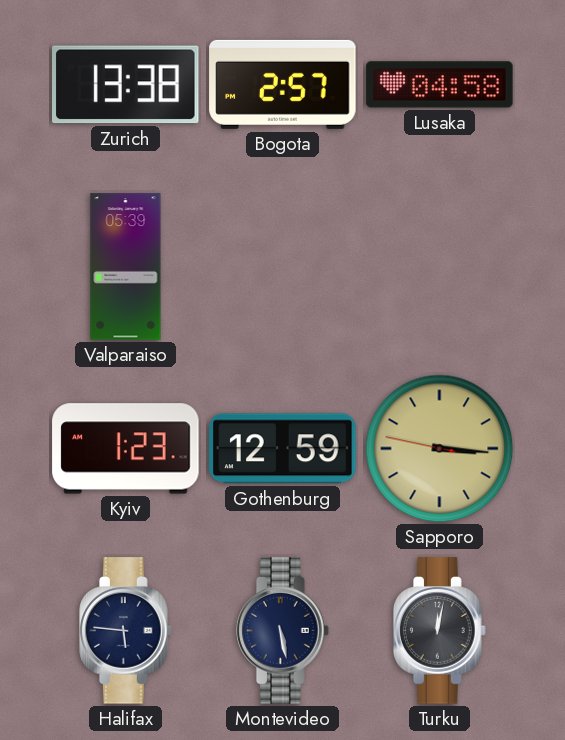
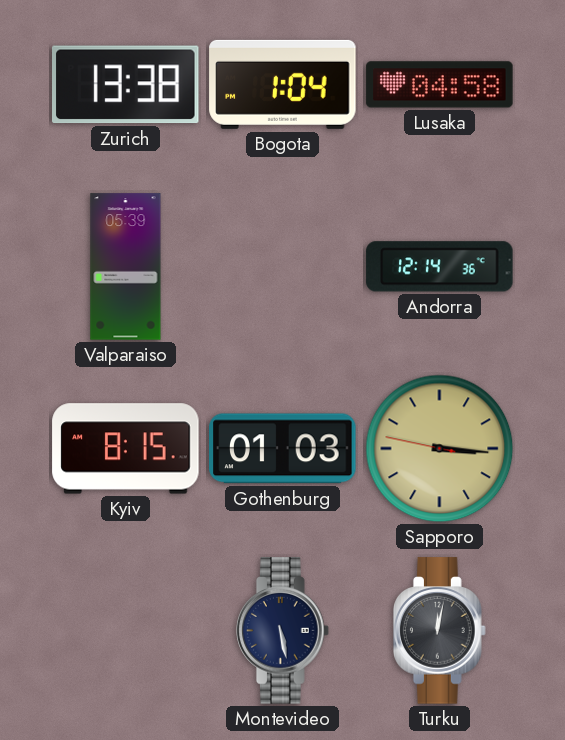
Bogota: 2:57 -> 1:04
Andorra: none -> 12:14
Kyiv: 1:23 -> 8:15
Gothenburg: 12:59 -> 01:03
Halifax: 5:46 -> none
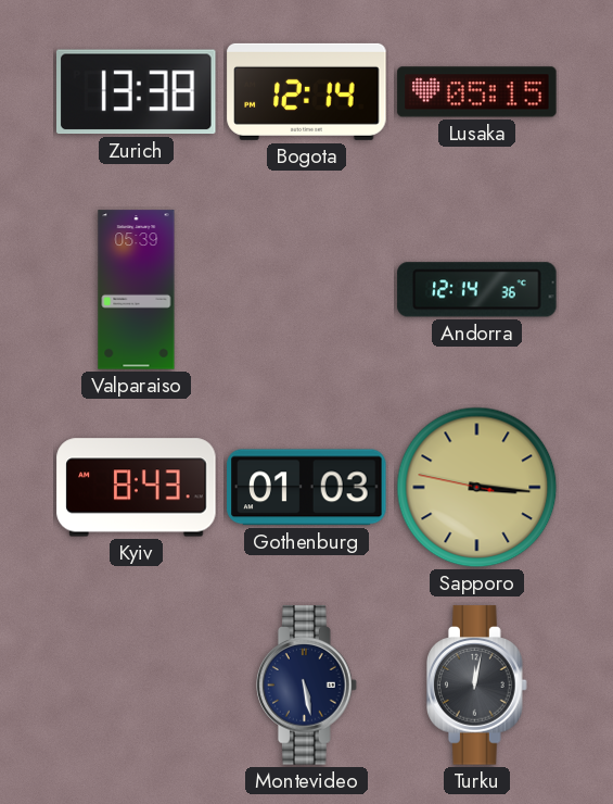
Bogota: 1:04 -> 12:14
Lusaka: 04:58 -> 05:15
Kyiv: 8:15 -> 8:43
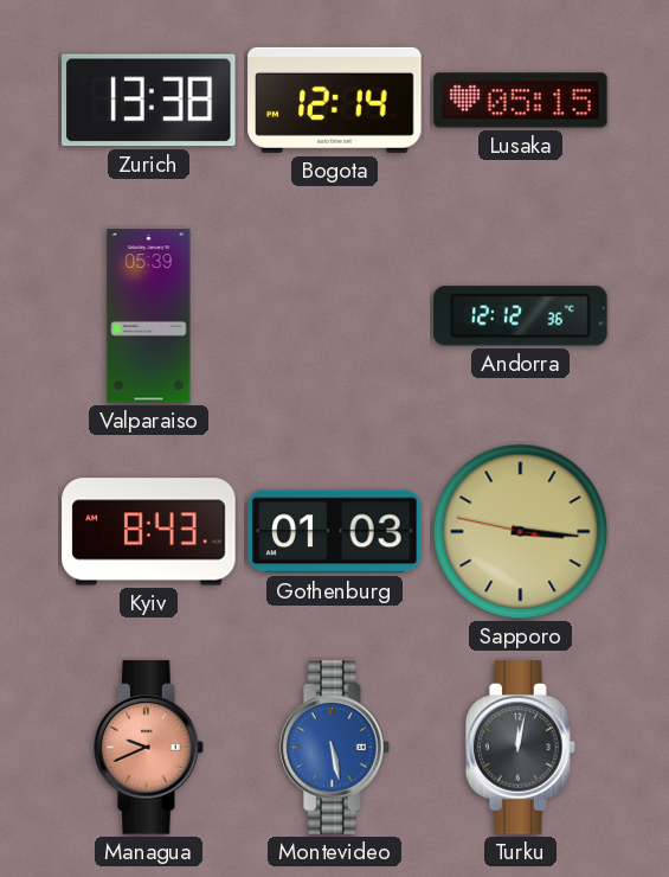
Andorra: 12:14 -> 12:12
Managua: none -> 9:41
Montevideo dial: navy -> blue
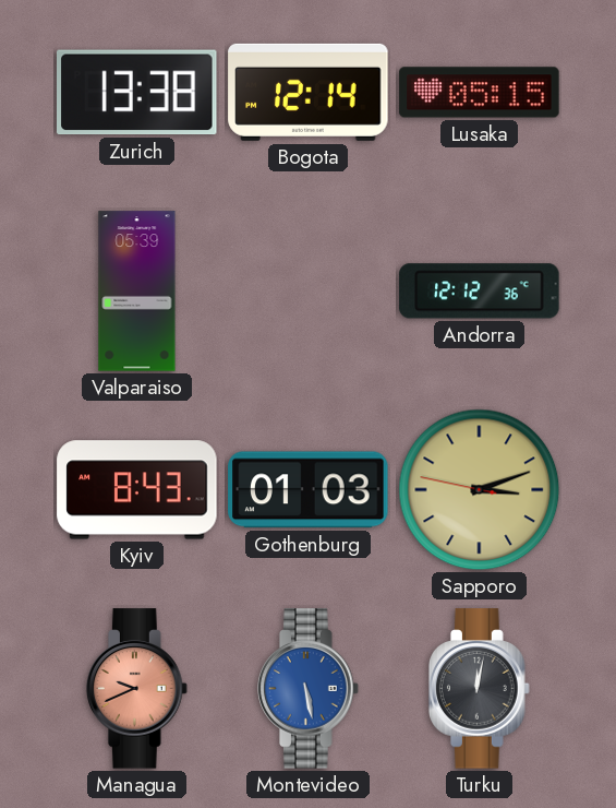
Sapporo: 3:15 -> 3:11
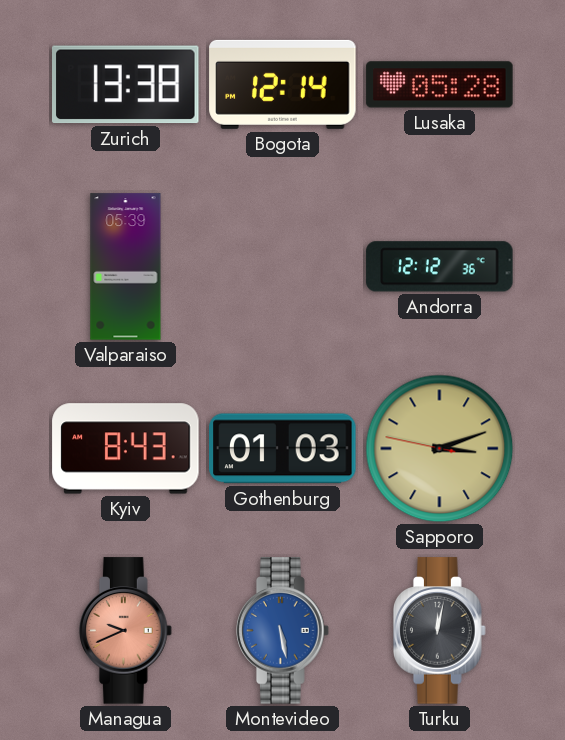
Lusaka: 05:15 -> 05:28
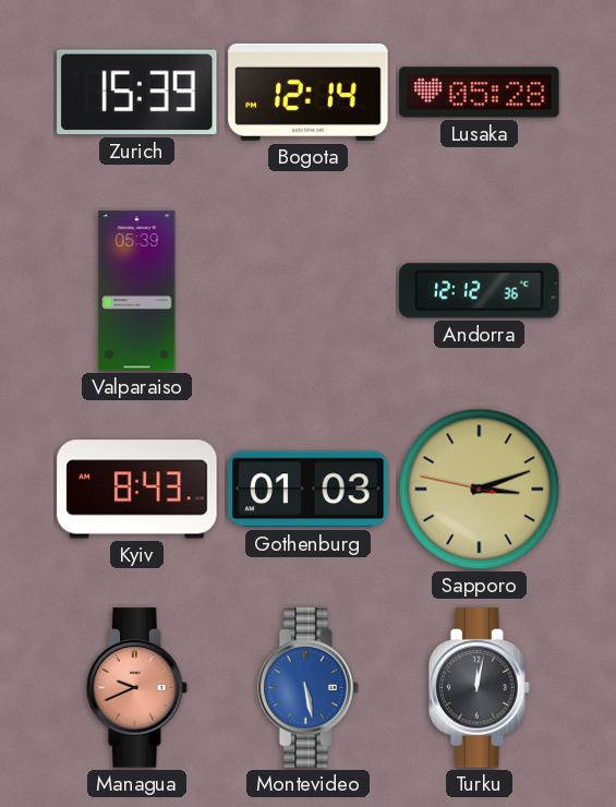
Zurich: 13:38 -> 15:39
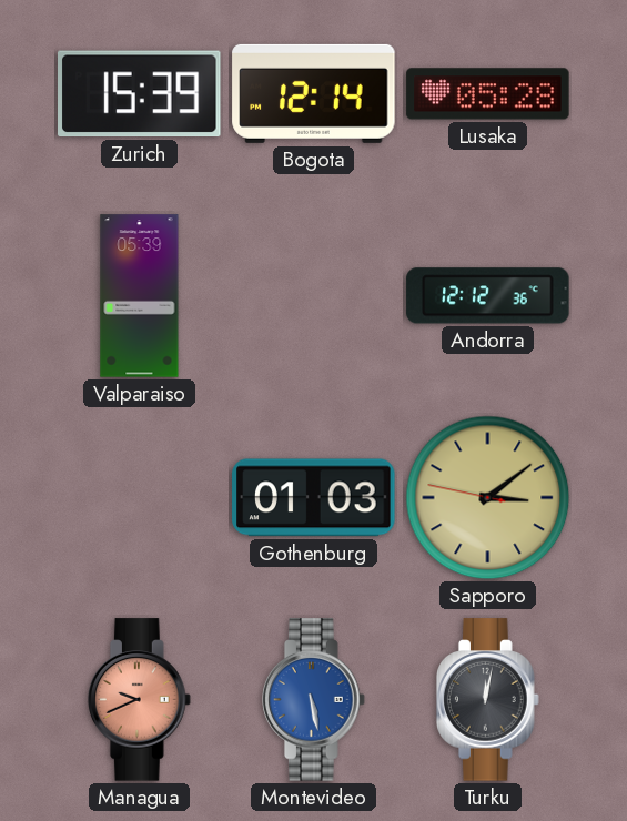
Kyiv: 8:43 -> none
Sapporo: 3:11 -> 3:08
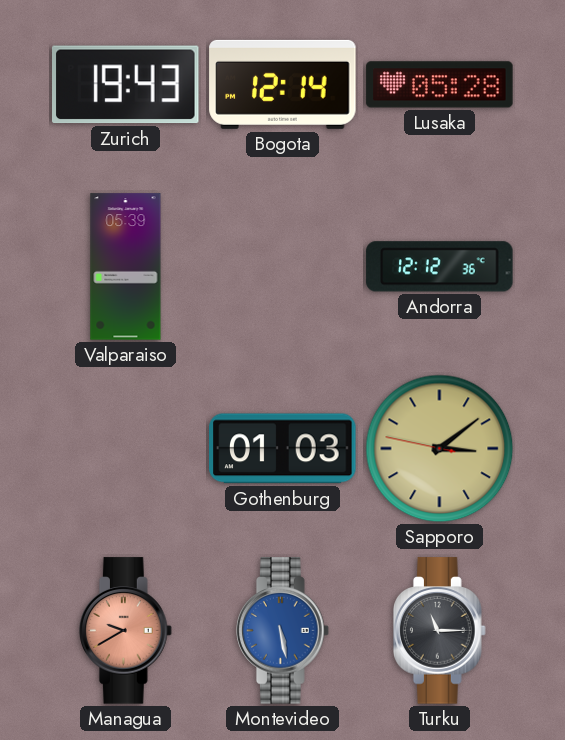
Zurich: 15:39 -> 19:43
Managua: 9:41 -> 9:40
Turku: 12:02 -> 11:15
